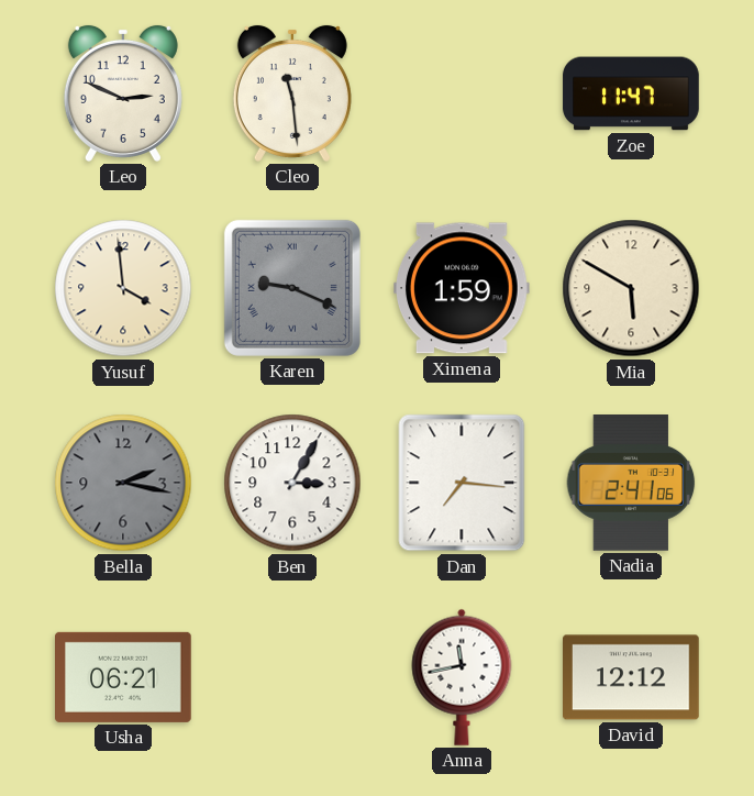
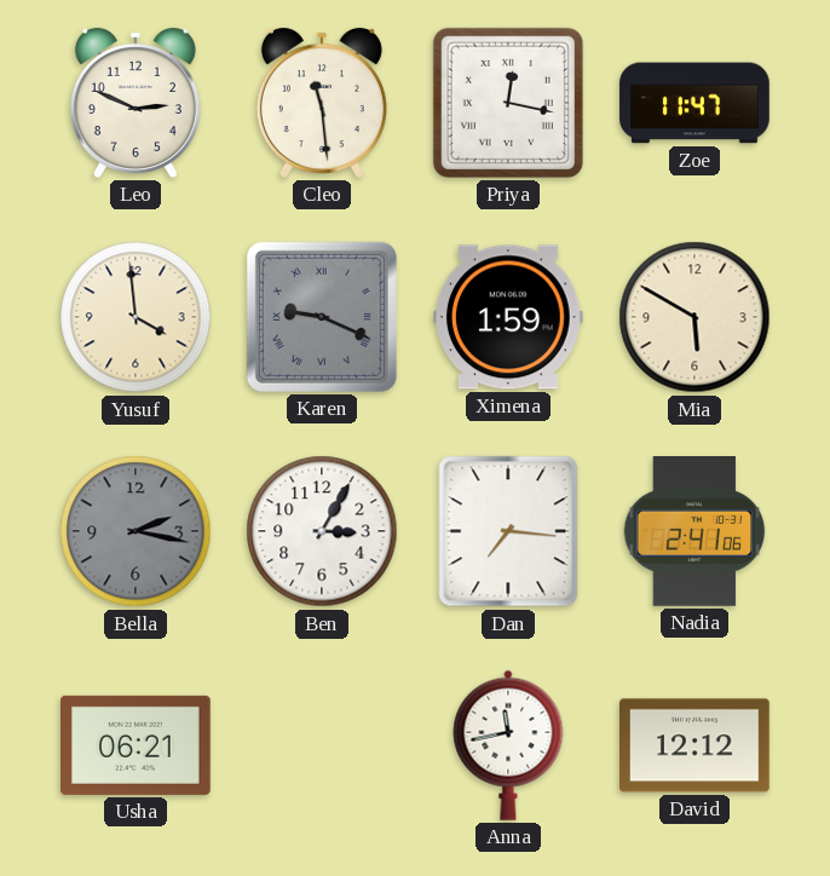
Priya: none -> 12:17
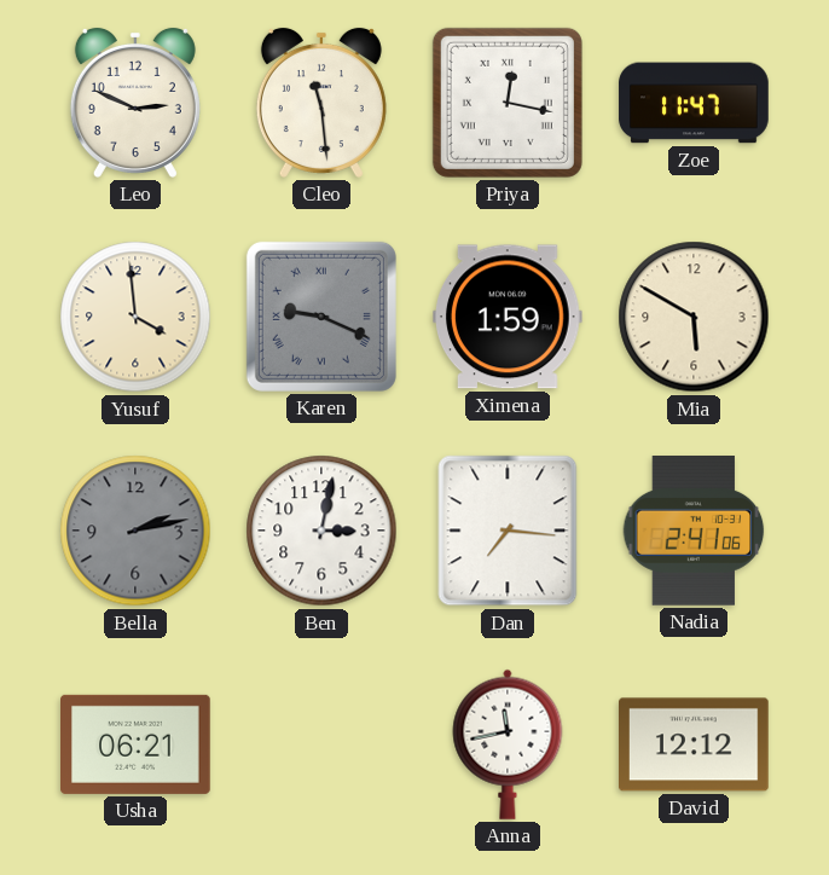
Bella: 2:17 -> 2:13
Ben: 3:05 -> 3:02
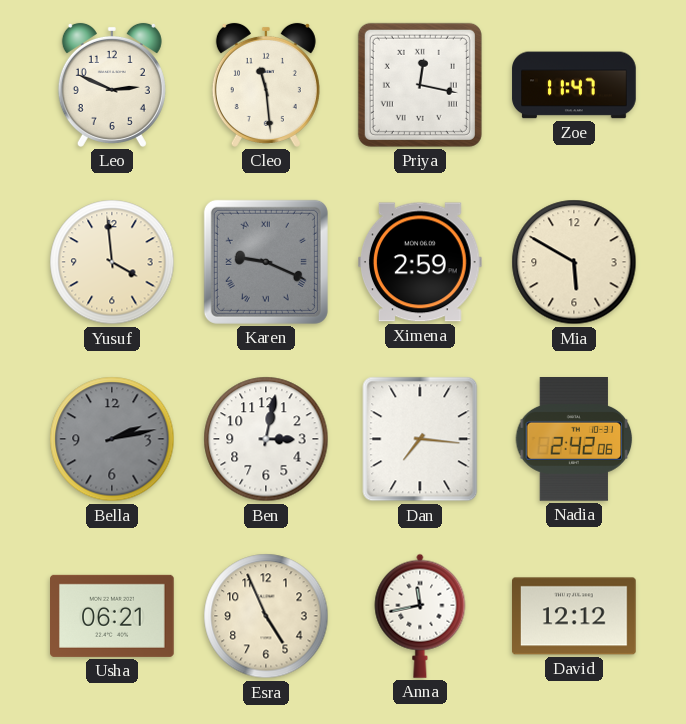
Ximena: 1:59 -> 2:59
Nadia: 2:41 -> 2:42
Esra: none -> 4:56
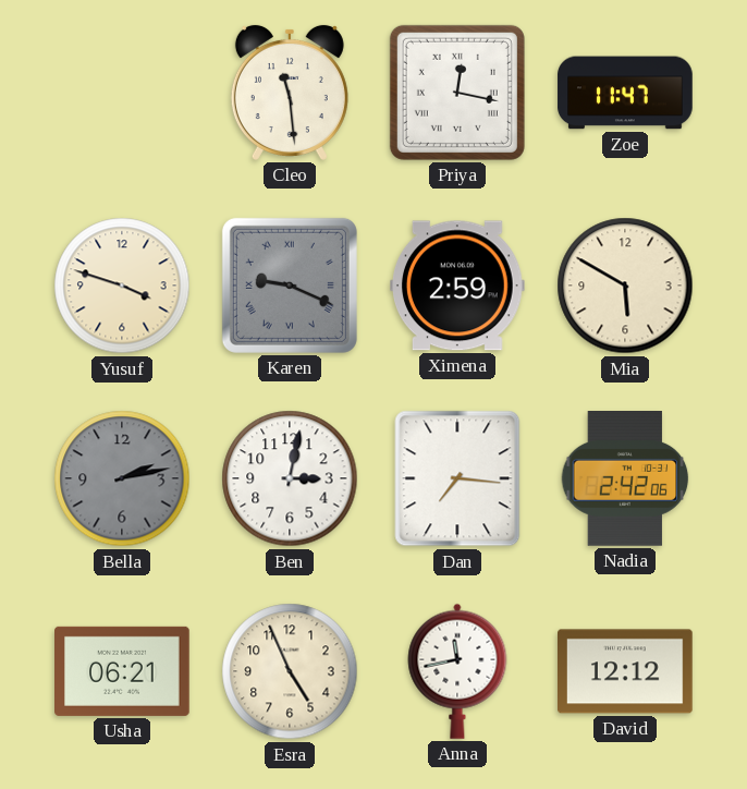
Leo: 2:49 -> none
Yusuf: 3:59 -> 3:48
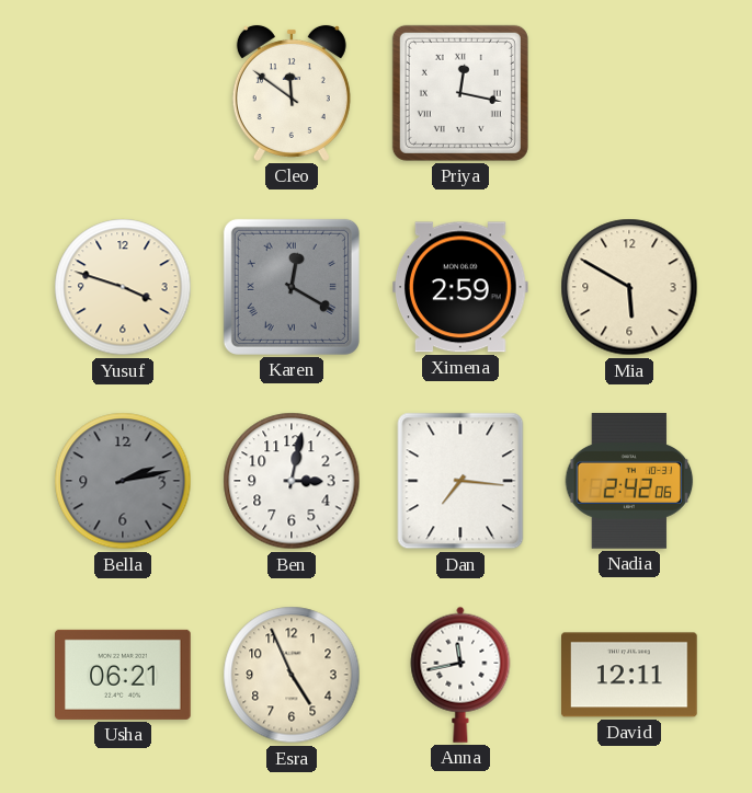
Cleo: 11:29 -> 11:51
Zoe: 11:47 -> none
Karen: 9:19 -> 12:20
David: 12:12 -> 12:11
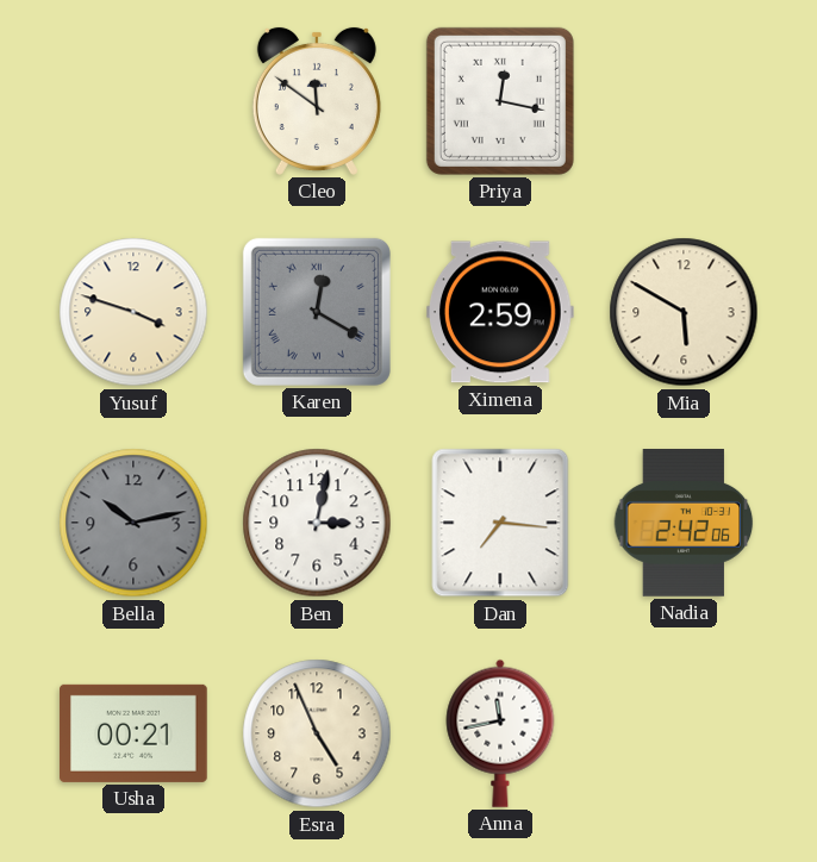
Bella: 2:13 -> 10:13
Usha: 06:21 -> 00:21
David: 12:11 -> none
